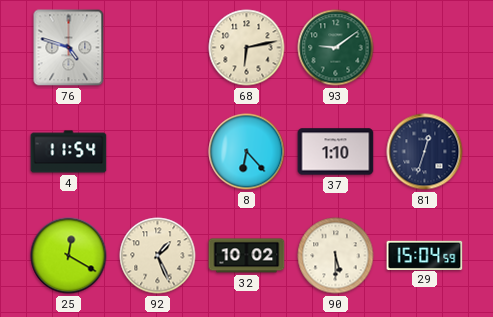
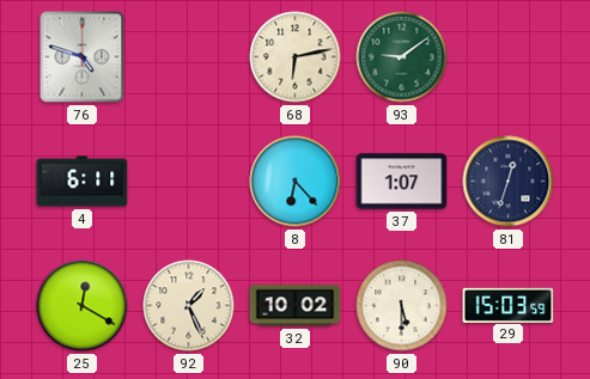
4: 11:54 -> 6:11
37: 1:10 -> 1:07
29: 15:04 -> 15:03
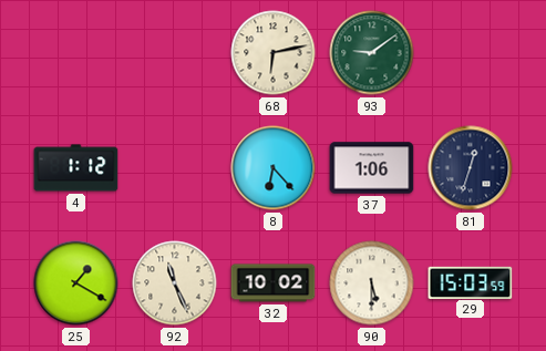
76: 4:48 -> none
4: 6:11 -> 1:12
37: 1:07 -> 1:06
25: 12:20 -> 1:20
92: 1:26 -> 11:26
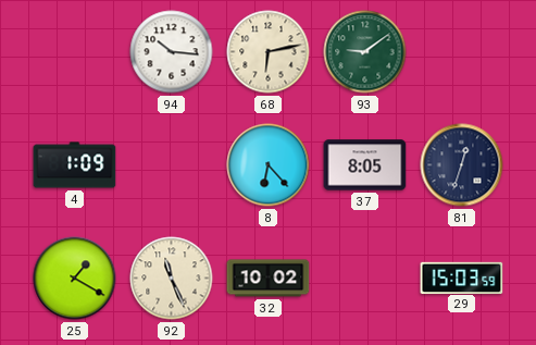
94: none -> 10:16
4: 1:12 -> 1:09
37: 1:06 -> 8:05
90: 5:30 -> none
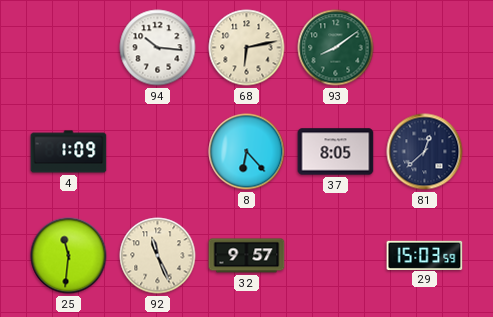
93: 9:09 -> 8:09
81: 12:33 -> 12:38
25: 1:20 -> 11:31
32: 10:02 -> 9:57
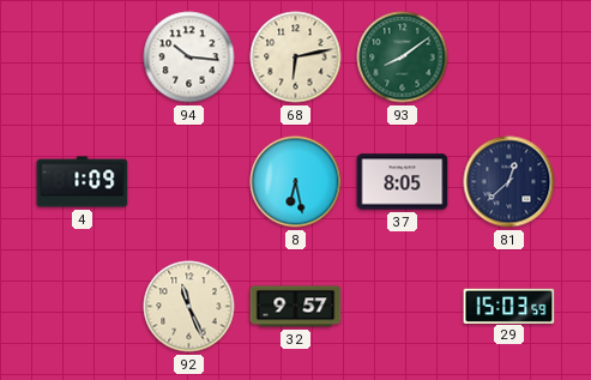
8: 6:23 -> 6:28
25: 11:31 -> none
